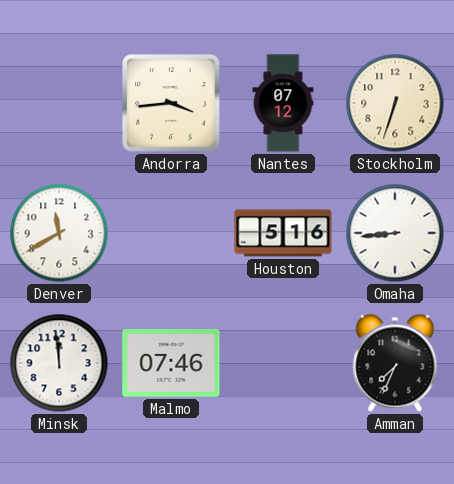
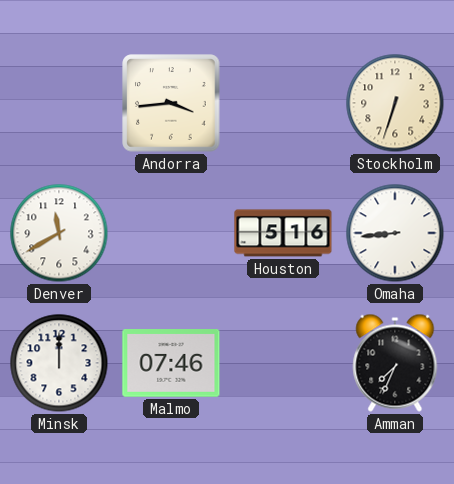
Nantes: 07:12 -> none
Minsk: 11:59 -> 12:00
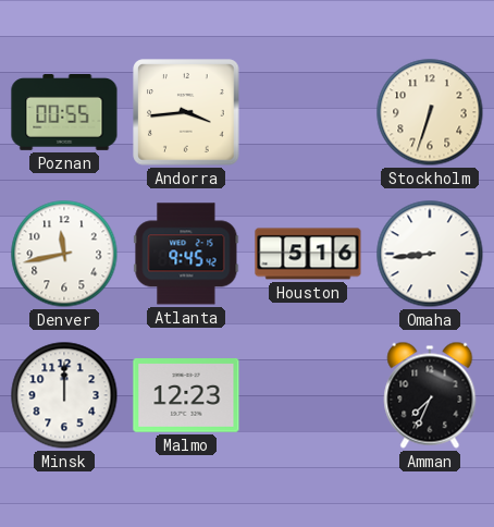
Poznan: none -> 00:55
Denver: 11:40 -> 11:43
Atlanta: none -> 9:45
Malmo: 07:46 -> 12:23
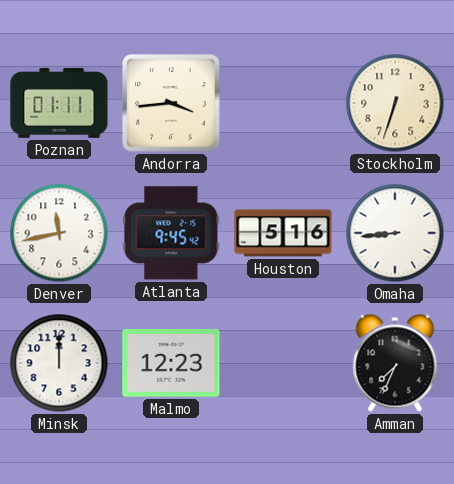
Poznan: 00:55 -> 01:11
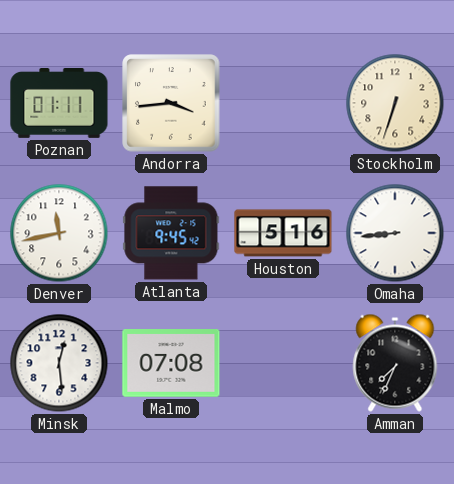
Minsk: 12:00 -> 12:29
Malmo: 12:23 -> 07:08
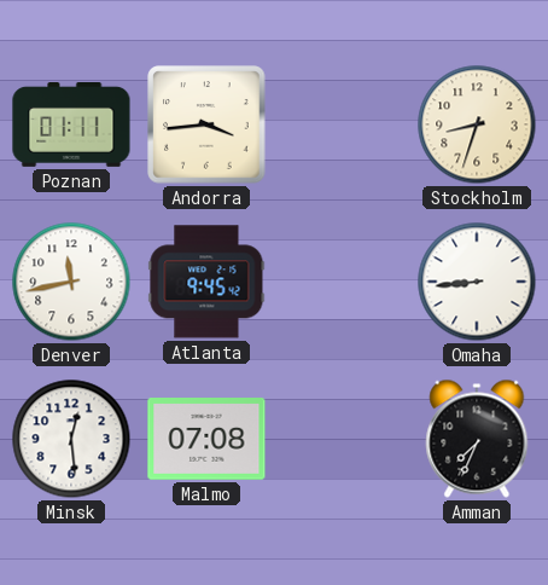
Stockholm: 6:33 -> 8:33
Houston: 5:16 -> none
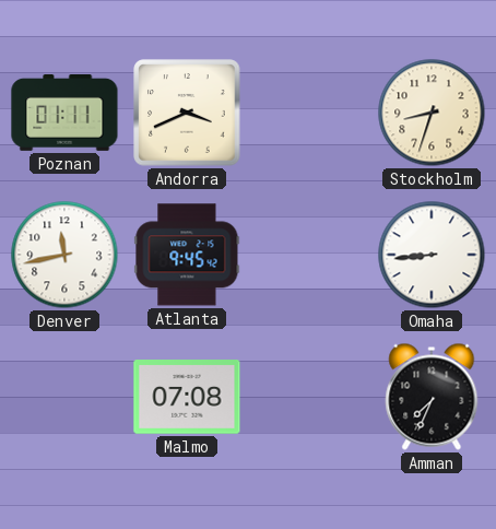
Andorra: 3:44 -> 3:41
Minsk: 12:29 -> none
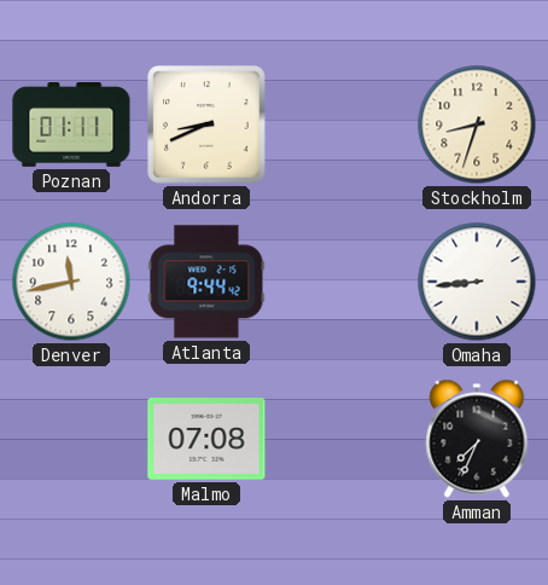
Andorra: 3:41 -> 8:41
Atlanta: 9:45 -> 9:44
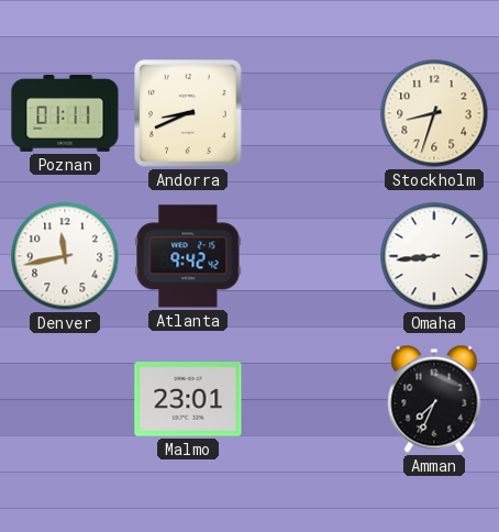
Atlanta: 9:44 -> 9:42
Malmo: 07:08 -> 23:01
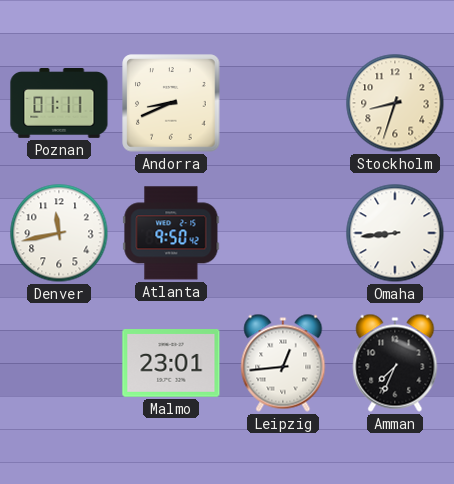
Atlanta: 9:42 -> 9:50
Leipzig: none -> 12:44
